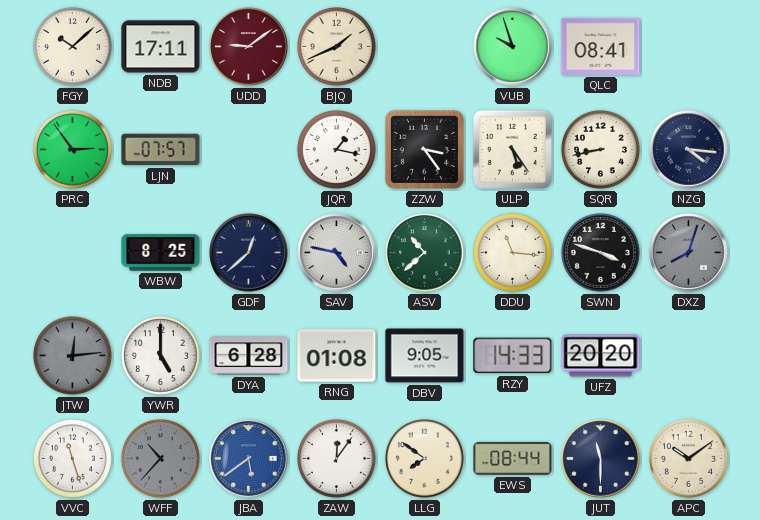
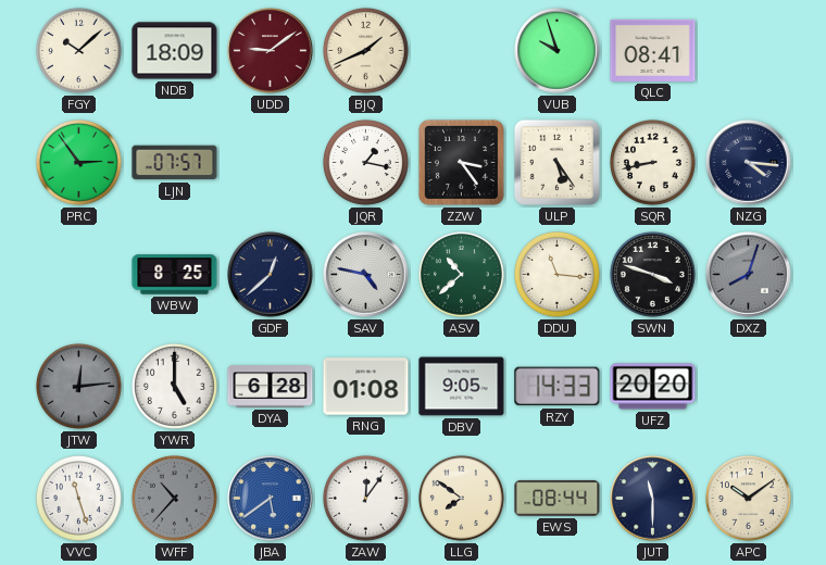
NDB: 17:11 -> 18:09
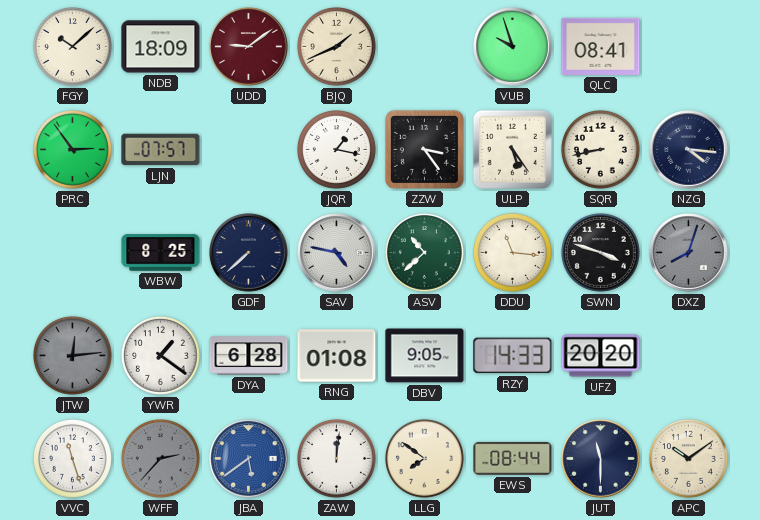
GDF: 12:38 -> 7:38
YWR: 5:00 -> 1:21
WFF: 10:37 -> 2:37
ZAW: 12:06 -> 12:01
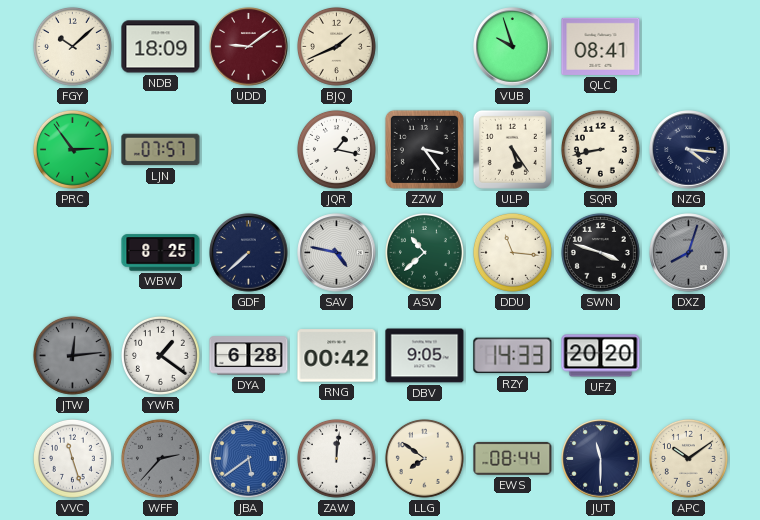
RNG: 01:08 -> 00:42
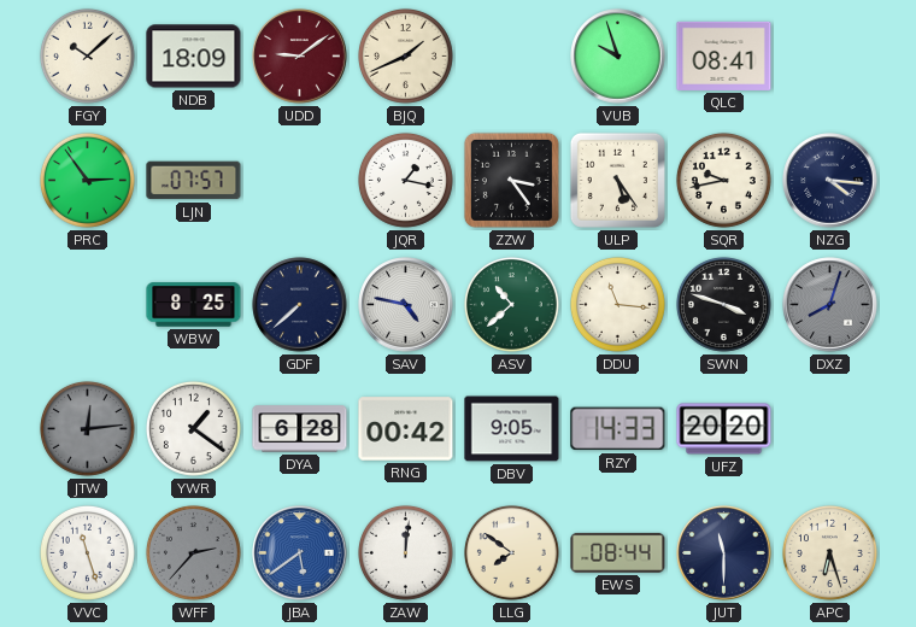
SQR: 8:43 -> 9:43
APC: 10:09 -> 6:27
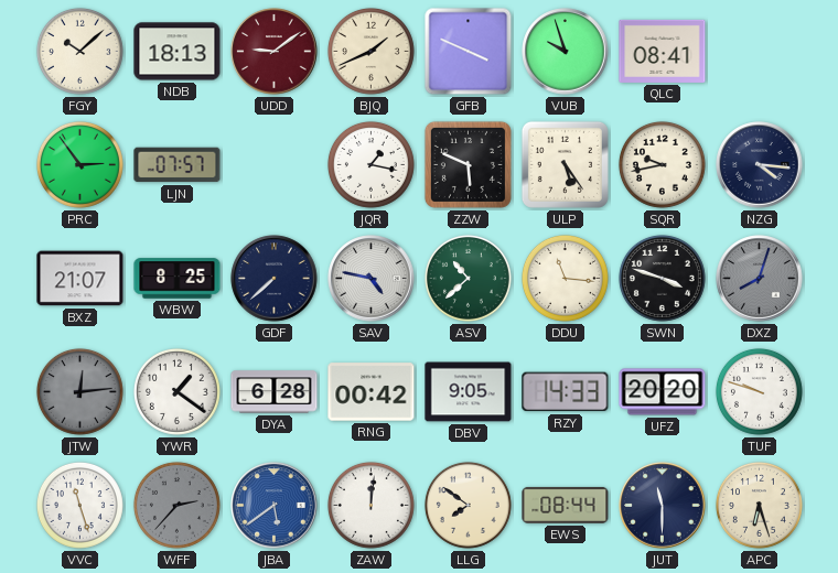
NDB: 18:09 -> 18:13
GFB: none -> 3:49
ZZW: 3:24 -> 5:49
BXZ: none -> 21:07
TUF: none -> 9:48
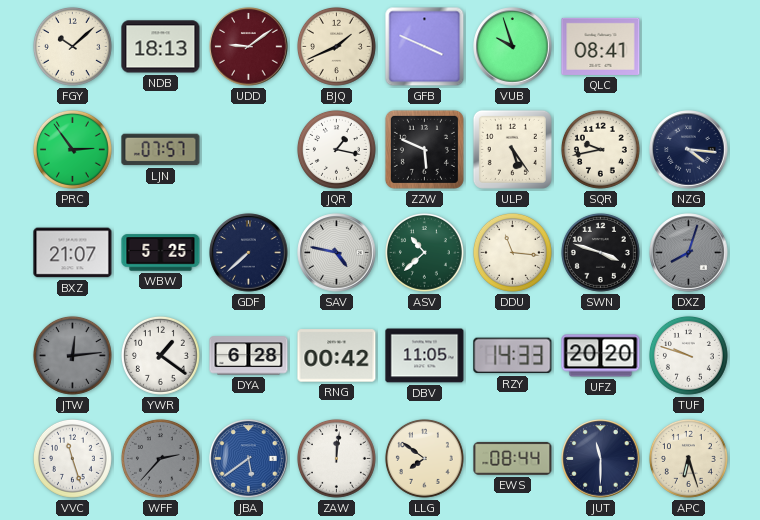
WBW: 8:25 -> 5:25
DBV: 9:05 -> 11:05
